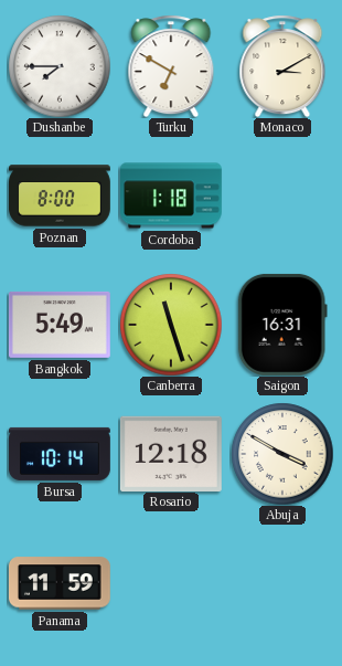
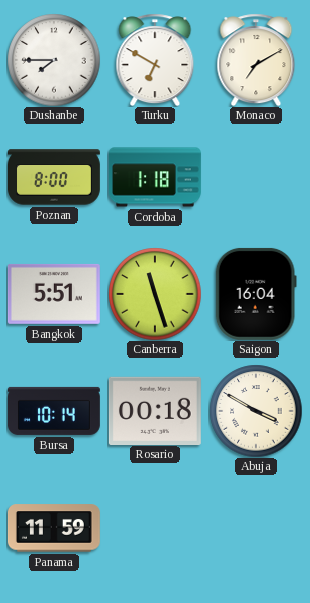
Monaco: 3:10 -> 7:10
Bangkok: 5:49 -> 5:51
Saigon: 16:31 -> 16:04
Rosario: 12:18 -> 00:18
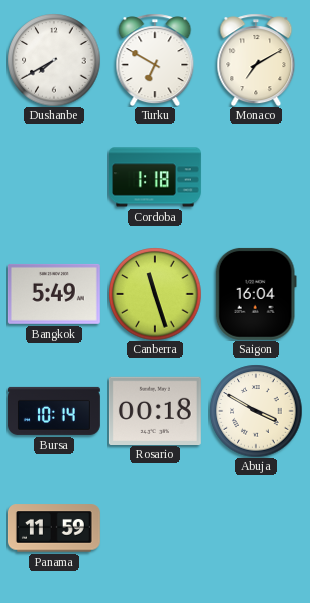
Dushanbe: 7:45 -> 7:40
Poznan: 8:00 -> none
Bangkok: 5:51 -> 5:49
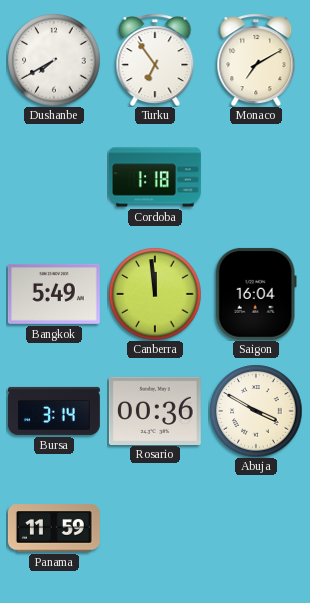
Turku: 6:50 -> 6:54
Canberra: 11:27 -> 11:59
Bursa: 10:14 -> 3:14
Rosario: 00:18 -> 00:36
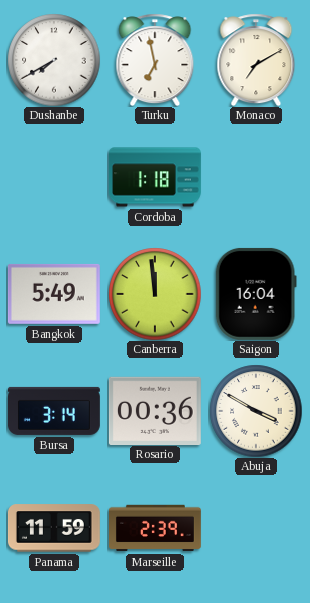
Turku: 6:54 -> 6:58
Marseille: none -> 2:39
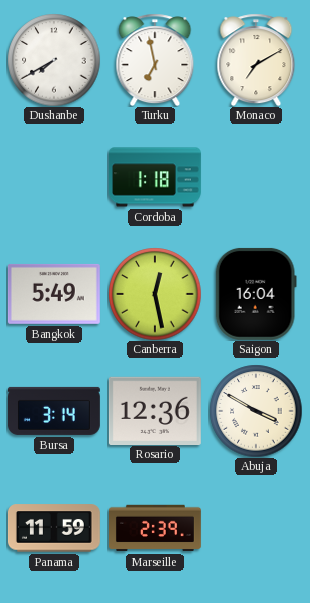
Canberra: 11:59 -> 12:28
Rosario: 00:36 -> 12:36
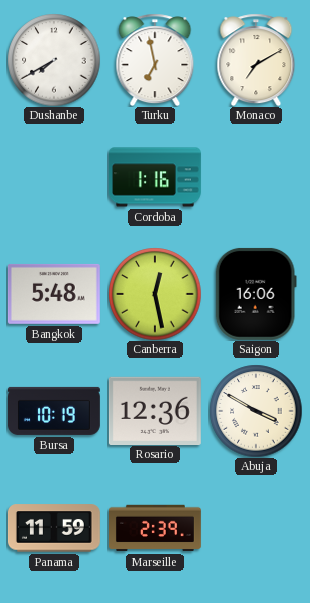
Cordoba: 1:18 -> 1:16
Bangkok: 5:49 -> 5:48
Saigon: 16:04 -> 16:06
Bursa: 3:14 -> 10:19
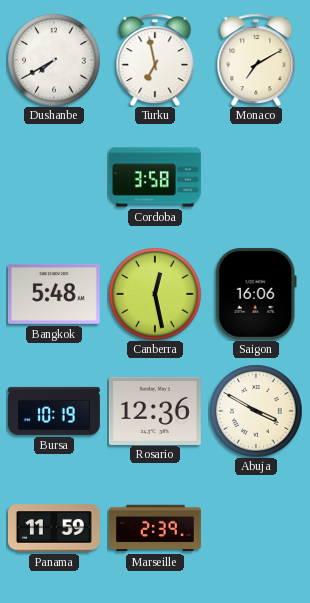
Cordoba: 1:16 -> 3:58
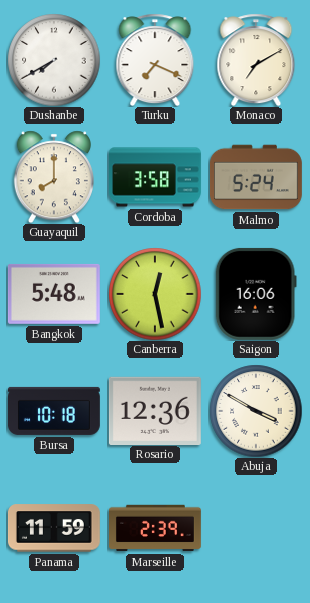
Turku: 6:58 -> 7:19
Guayaquil: none -> 8:00
Malmo: none -> 5:24
Bursa: 10:19 -> 10:18
